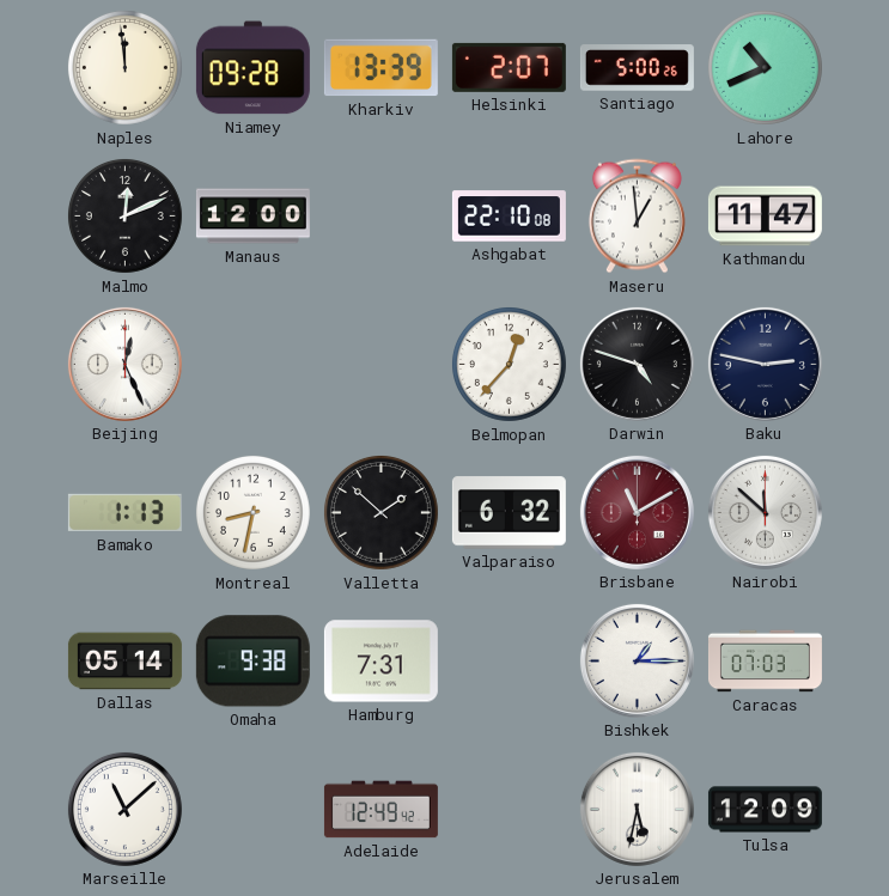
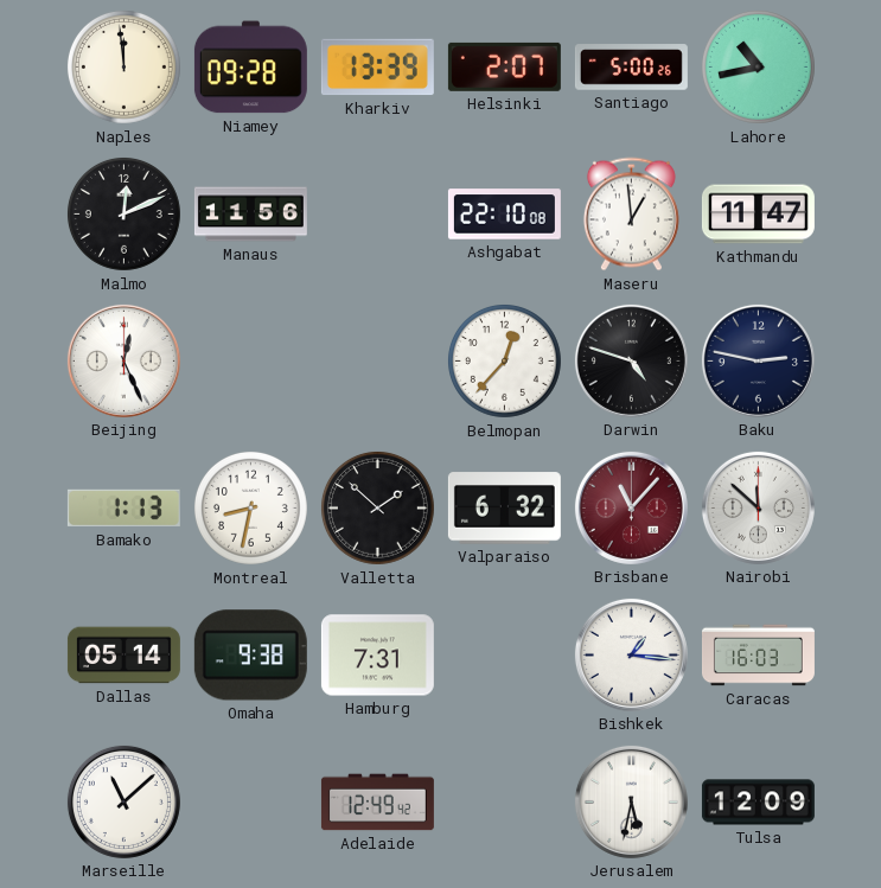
Lahore: 10:41 -> 10:43
Manaus: 12:00 -> 11:56
Brisbane: 11:10 -> 11:07
Bishkek: 1:15 -> 1:16
Caracas: 07:03 -> 16:03
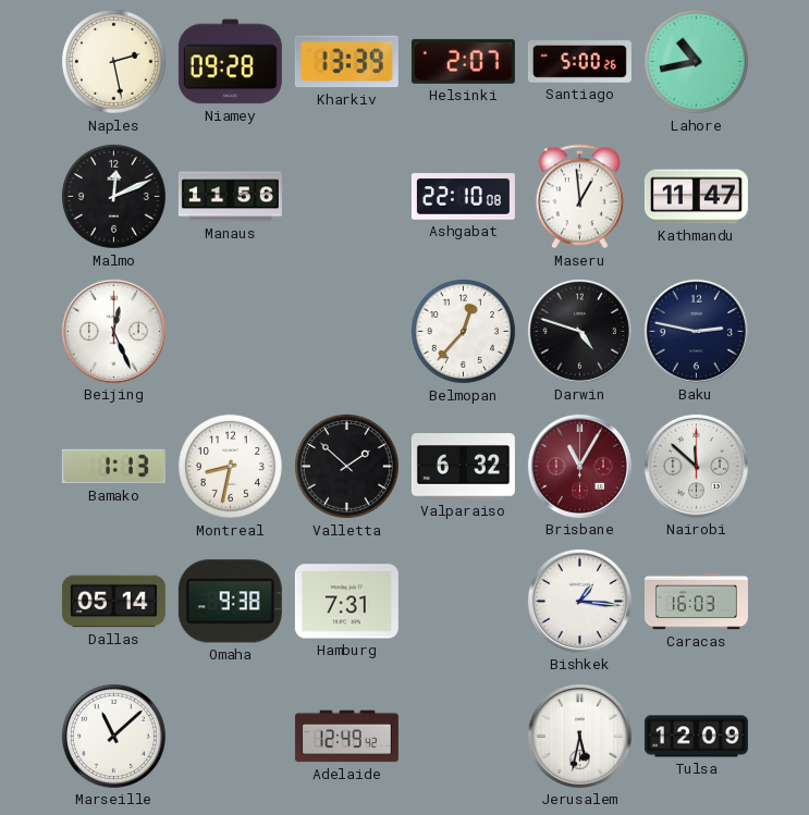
Naples: 11:59 -> 2:28
Brisbane: 11:07 -> 11:05
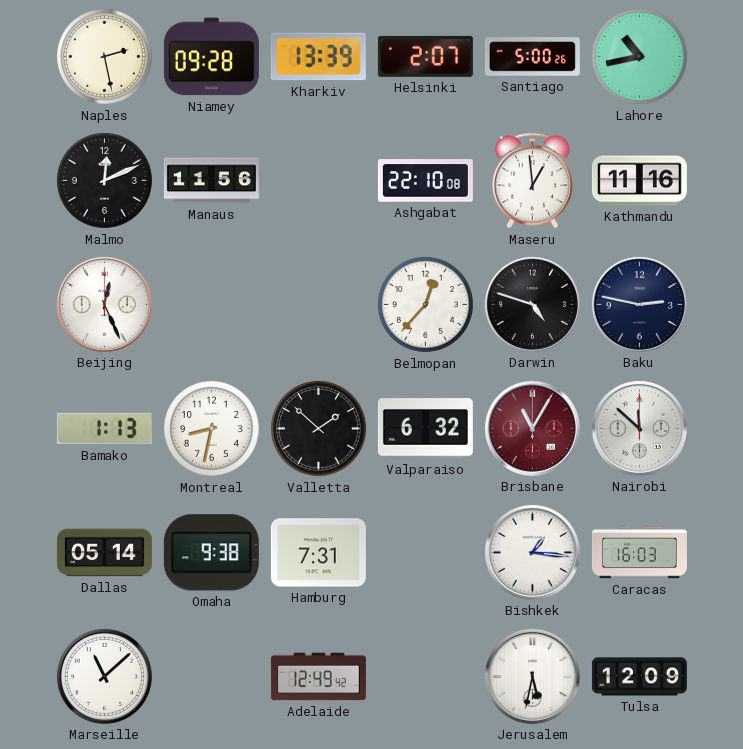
Kathmandu: 11:47 -> 11:16
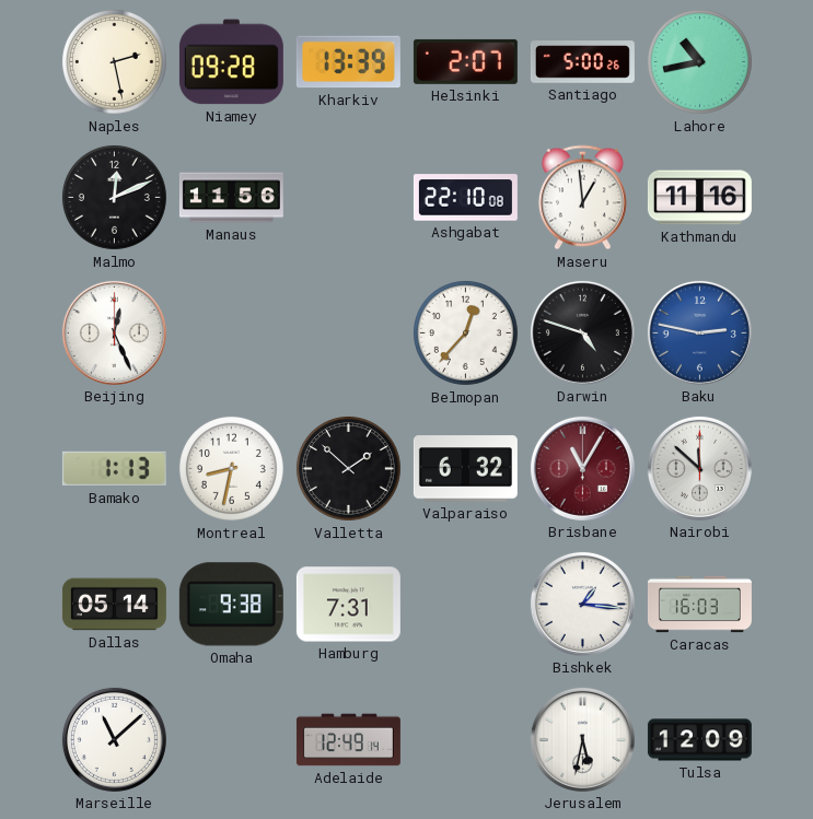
Baku dial: navy -> blue
Adelaide: 12:49:42 -> 12:49:14
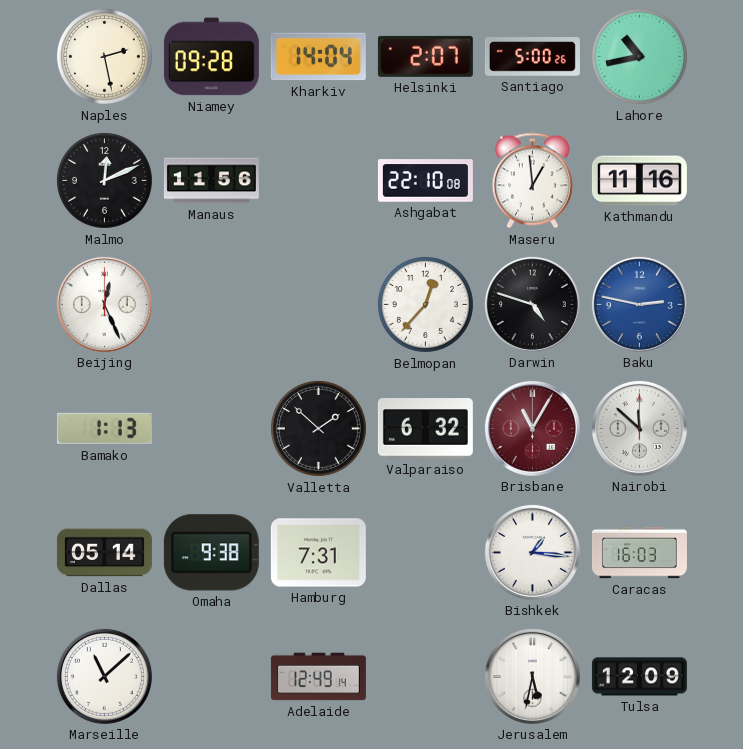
Kharkiv: 13:39 -> 14:04
Montreal: 8:32 -> none
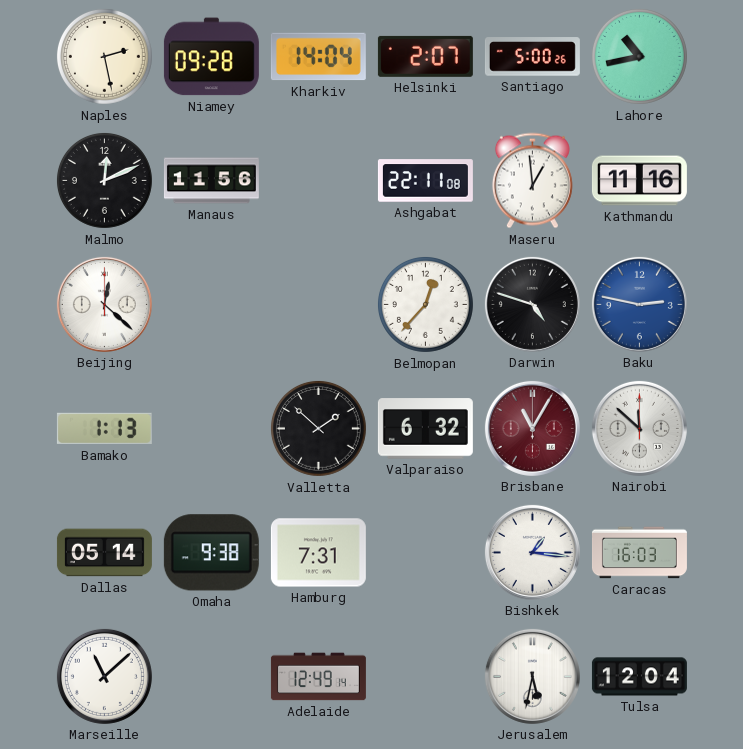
Ashgabat: 22:10 -> 22:11
Beijing: 12:26 -> 12:22
Tulsa: 12:09 -> 12:04
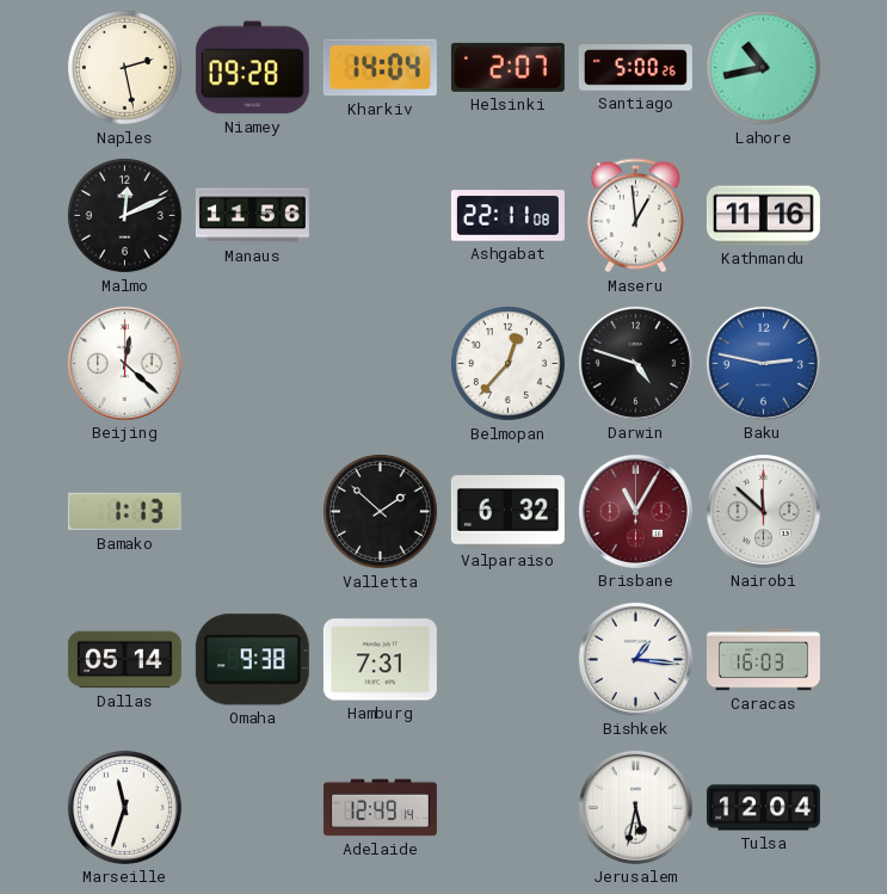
Marseille: 11:08 -> 11:33
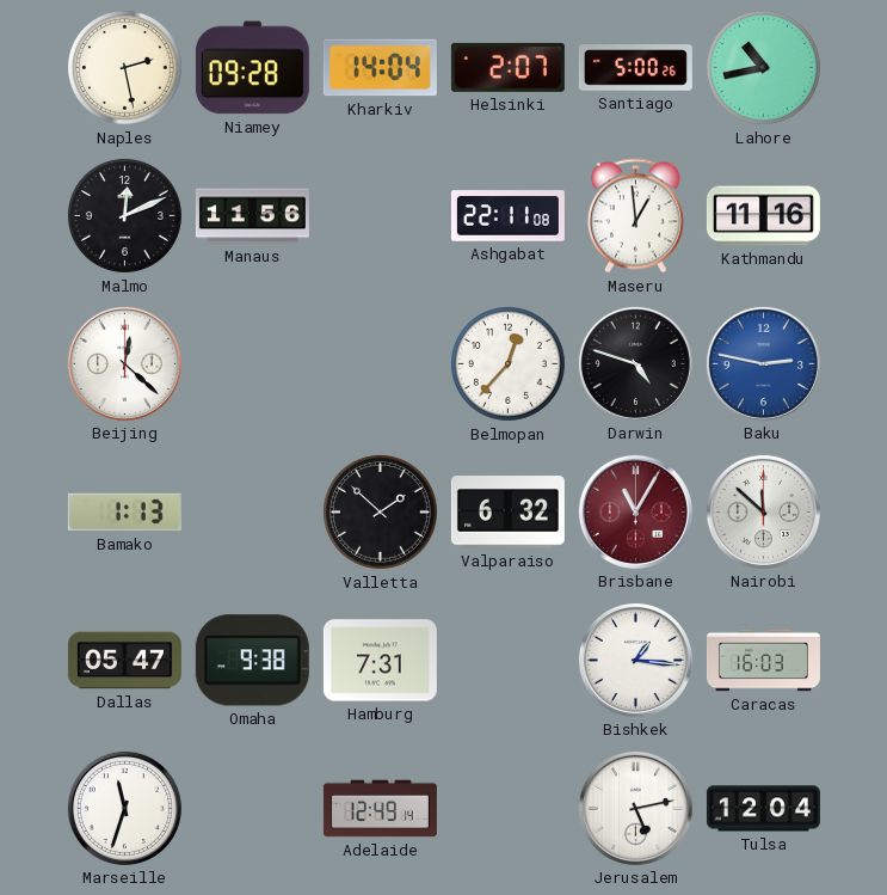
Dallas: 05:14 -> 05:47
Jerusalem: 5:32 -> 5:13
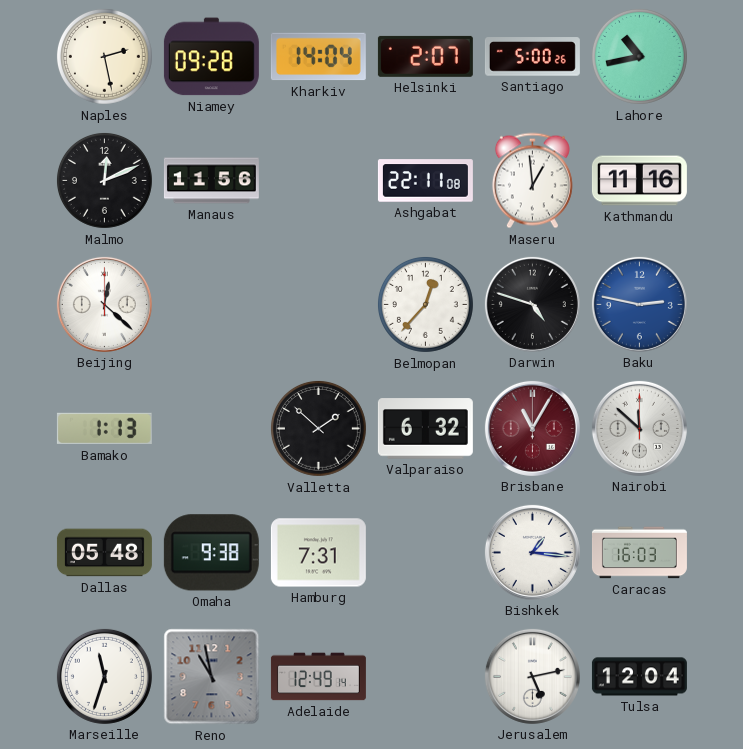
Dallas: 05:47 -> 05:48
Reno: none -> 10:58
